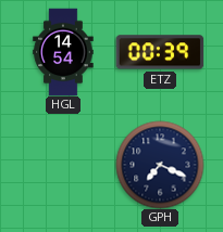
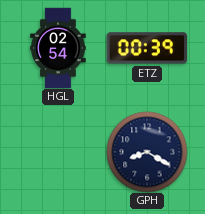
HGL: 14:54 -> 02:54
GPH: 7:19 -> 8:20
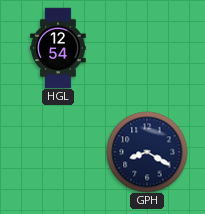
HGL: 02:54 -> 12:54
ETZ: 00:39 -> none
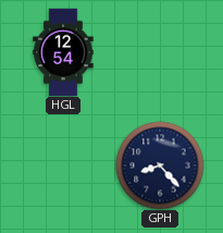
GPH: 8:20 -> 8:23
